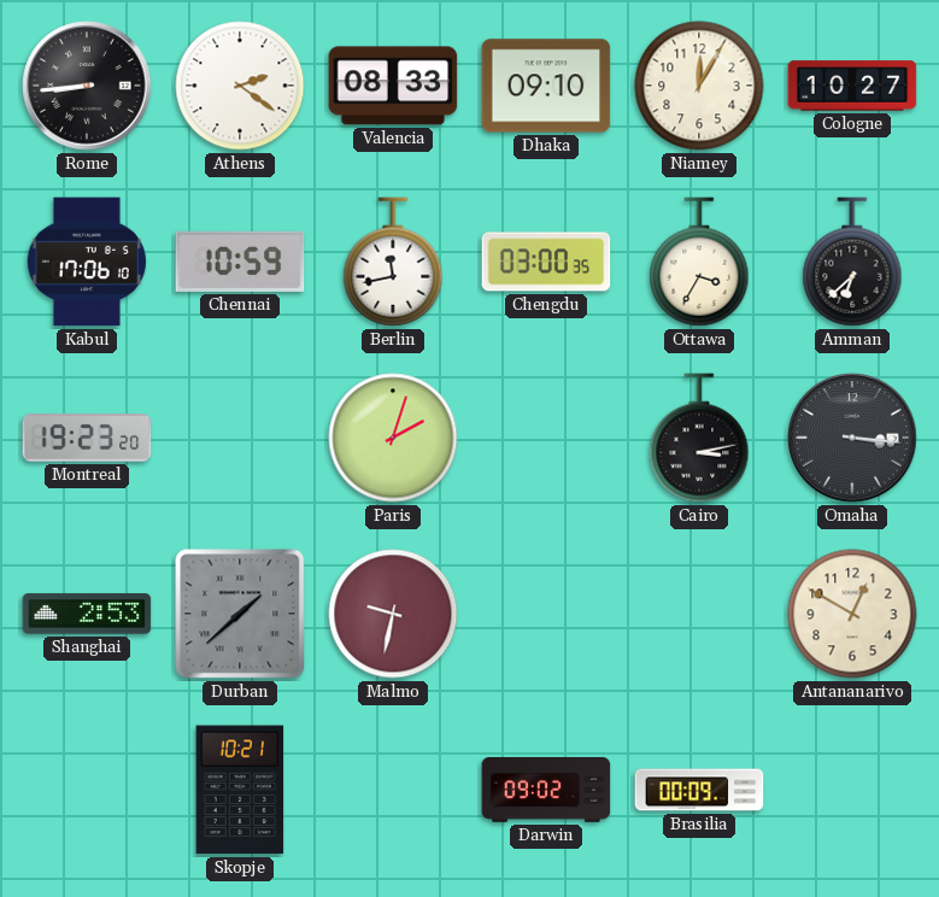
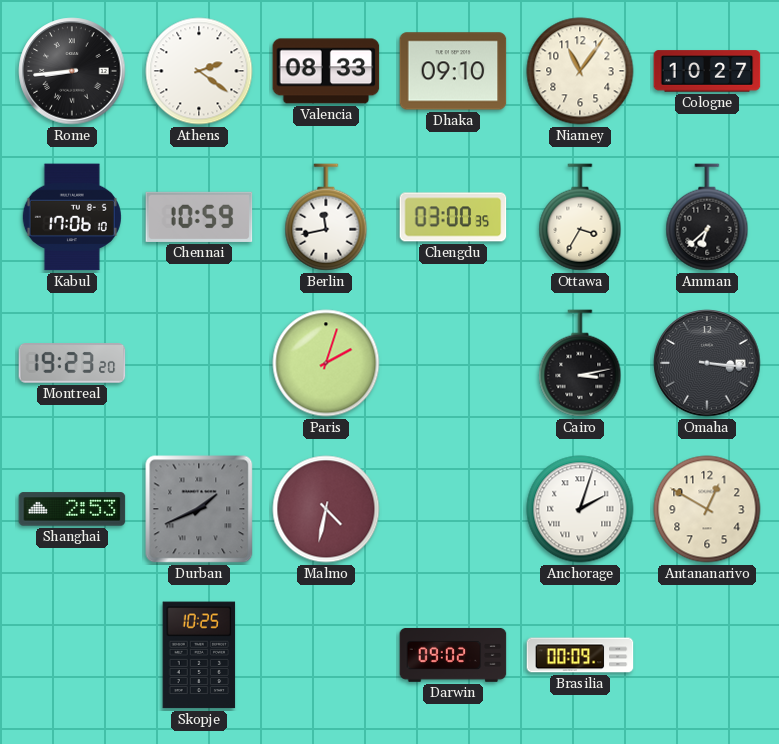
Niamey: 12:05 -> 11:06
Durban: 1:38 -> 1:41
Malmo: 9:32 -> 4:32
Anchorage: none -> 2:03
Skopje: 10:21 -> 10:25
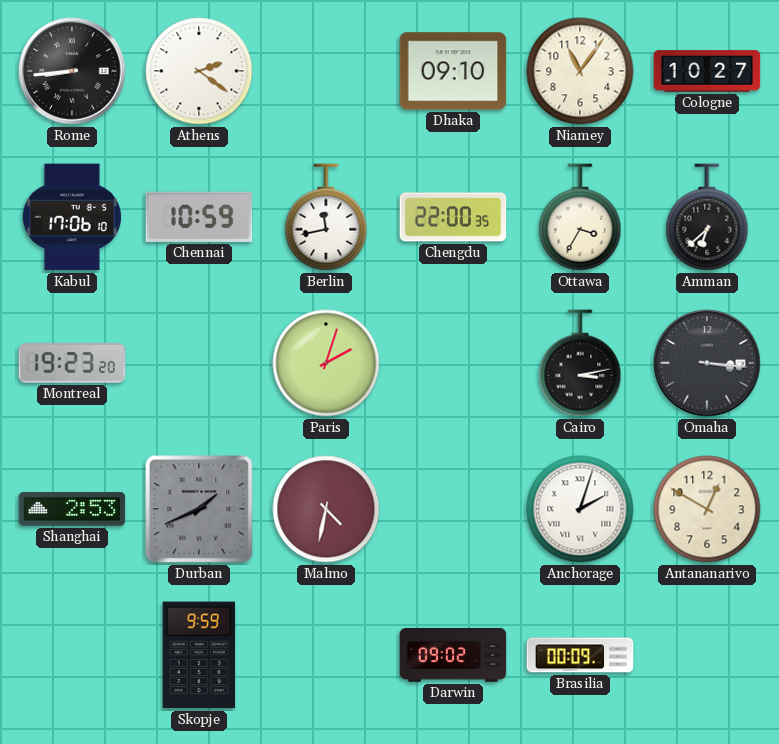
Valencia: 08:33 -> none
Chengdu: 03:00 -> 22:00
Skopje: 10:25 -> 9:59
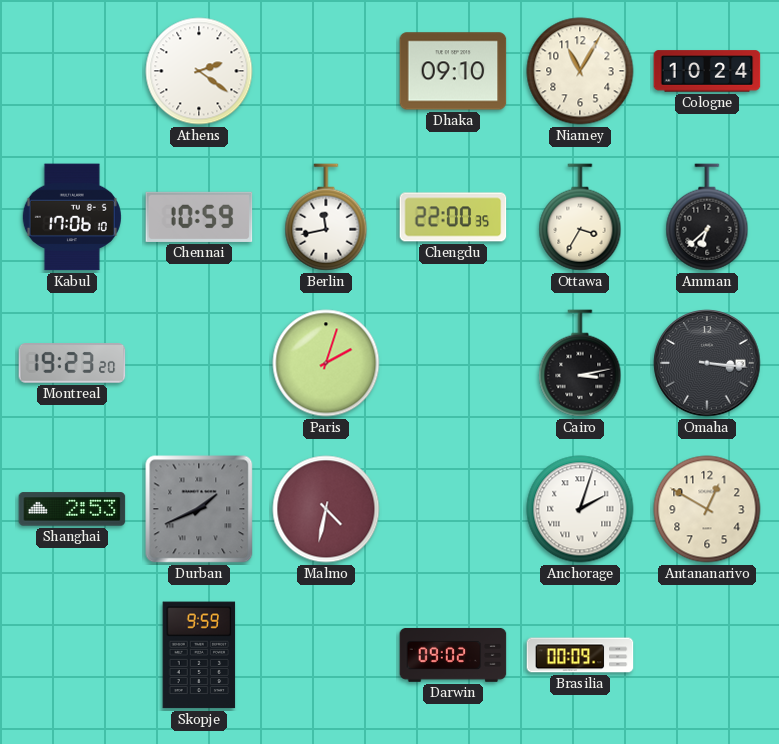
Rome: 8:44 -> none
Niamey: 11:06 -> 11:05
Cologne: 10:27 -> 10:24
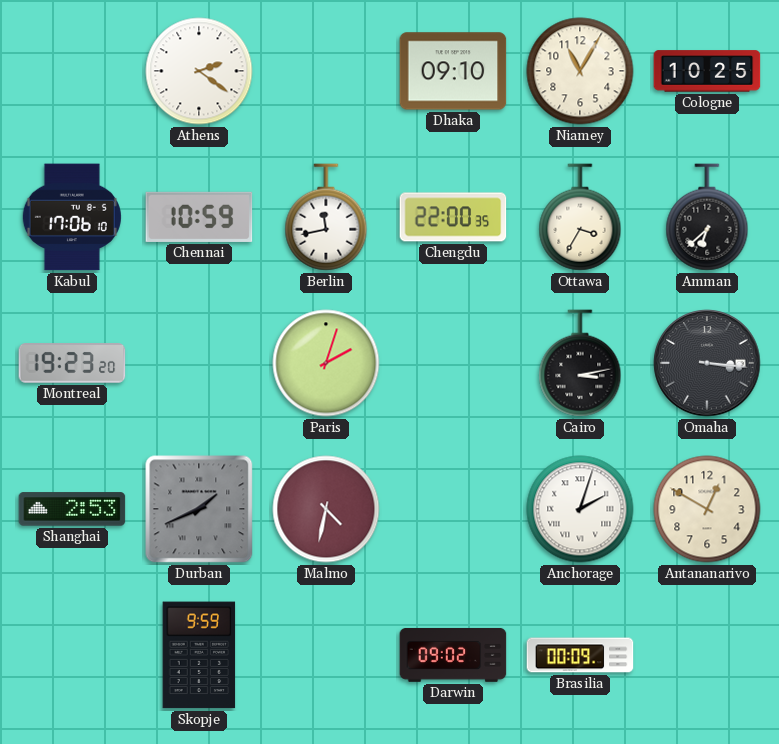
Cologne: 10:24 -> 10:25
